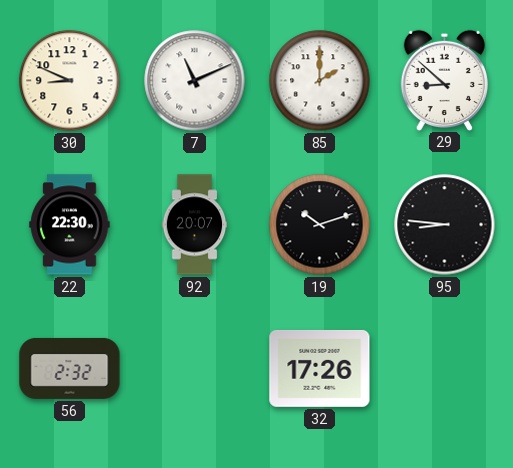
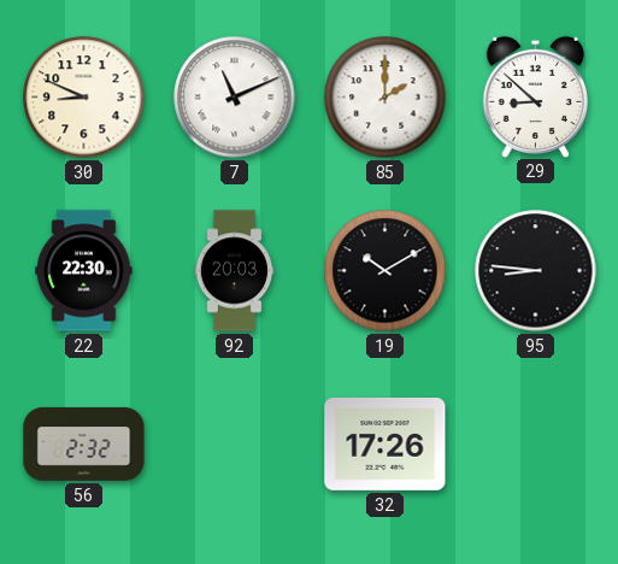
92: 20:07 -> 20:03
19: 10:12 -> 10:10
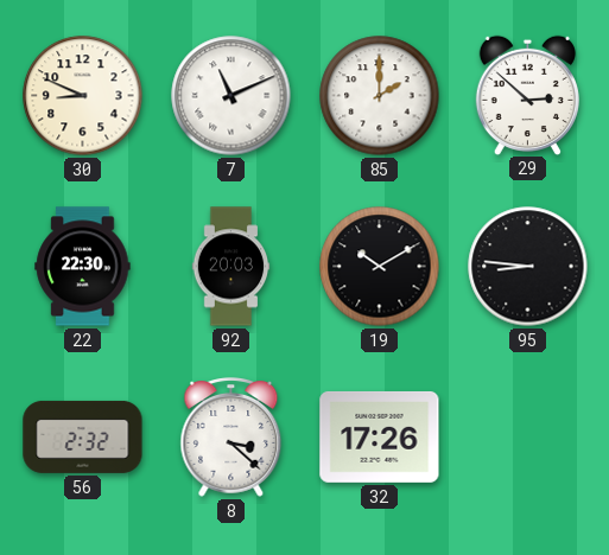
29: 8:52 -> 2:52
8: none -> 3:22
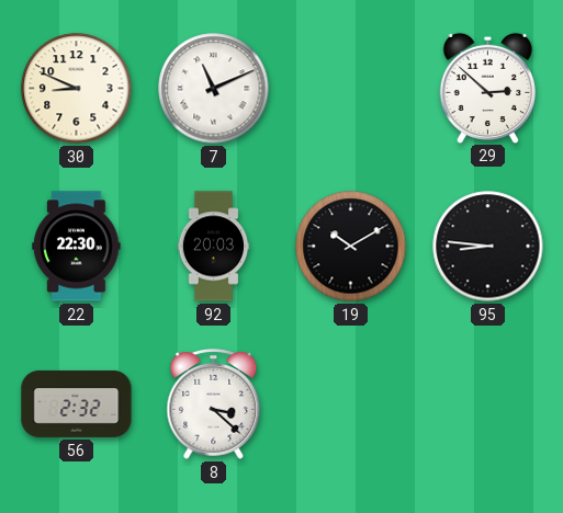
85: 2:00 -> none
32: 17:26 -> none
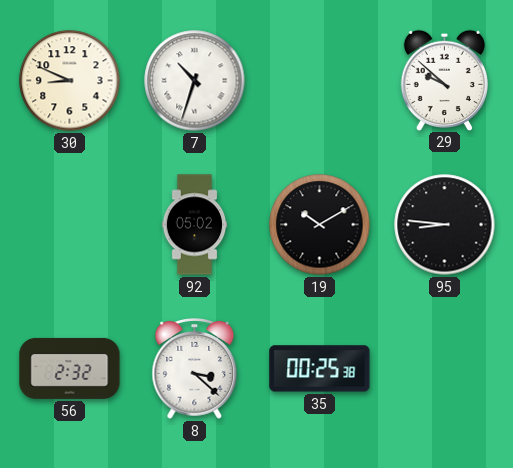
7: 11:11 -> 10:33
29: 2:52 -> 9:52
22: 22:30 -> none
92: 20:03 -> 05:02
35: none -> 00:25
